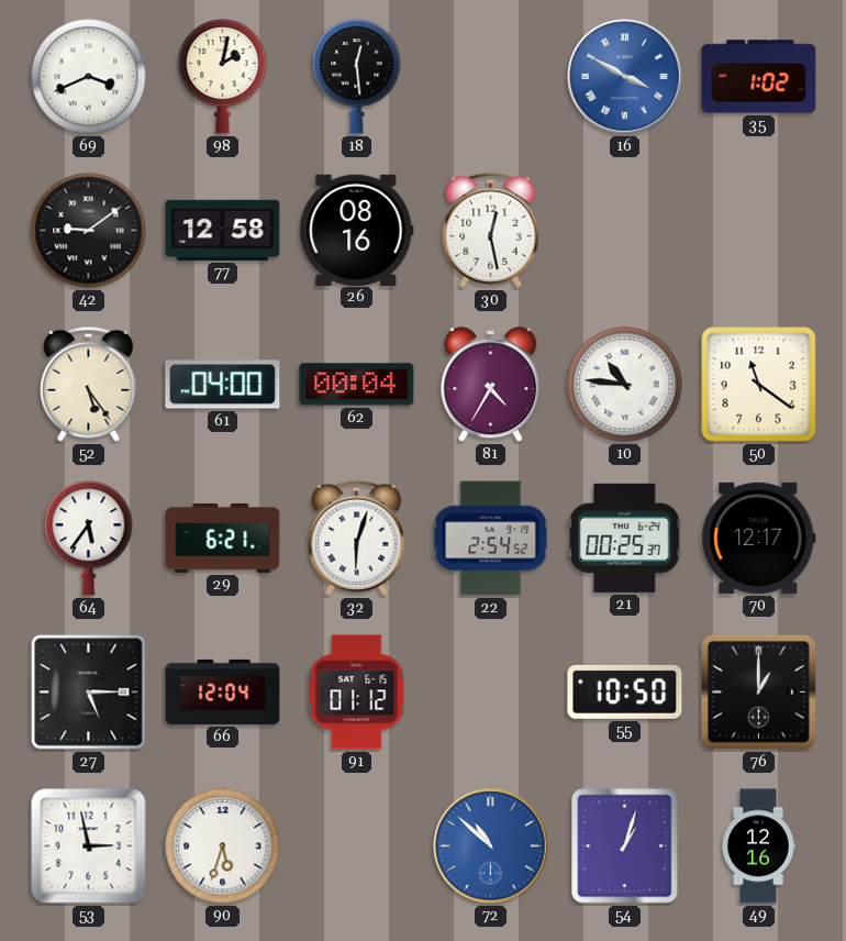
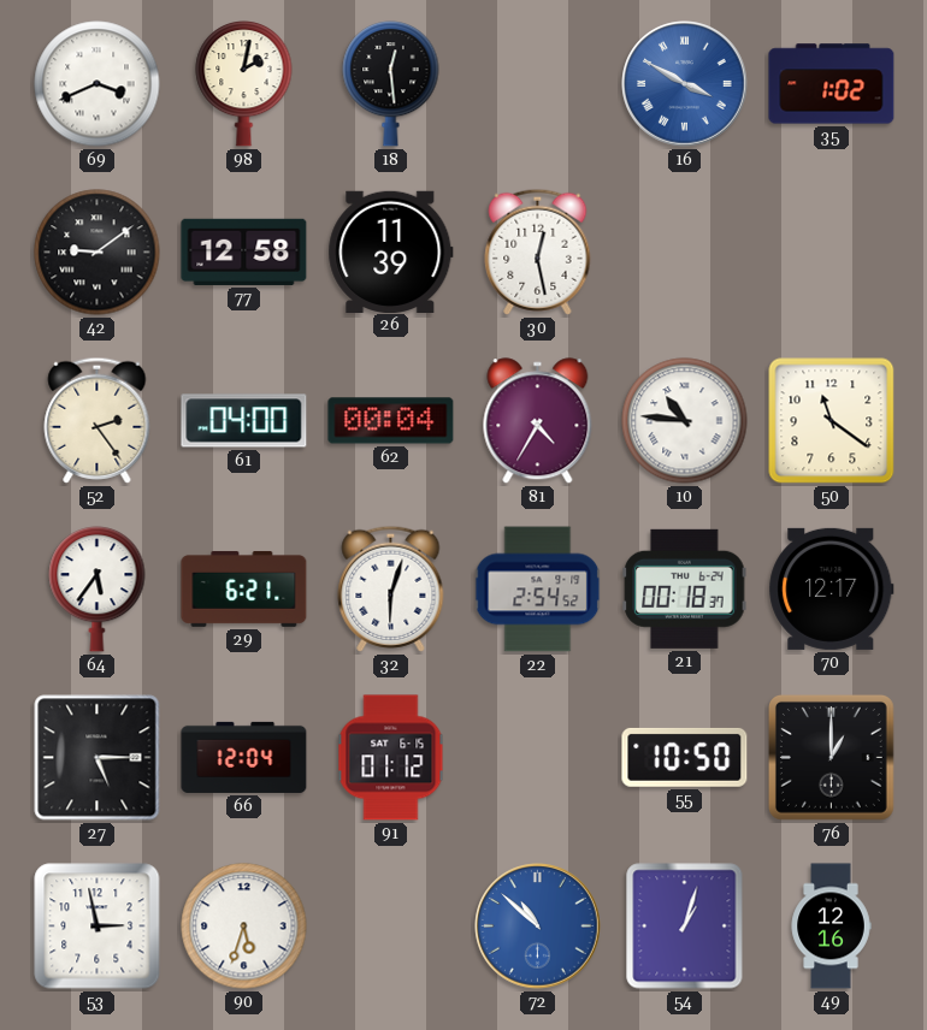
26: 08:16 -> 11:39
52: 5:24 -> 2:24
21: 00:25 -> 00:18
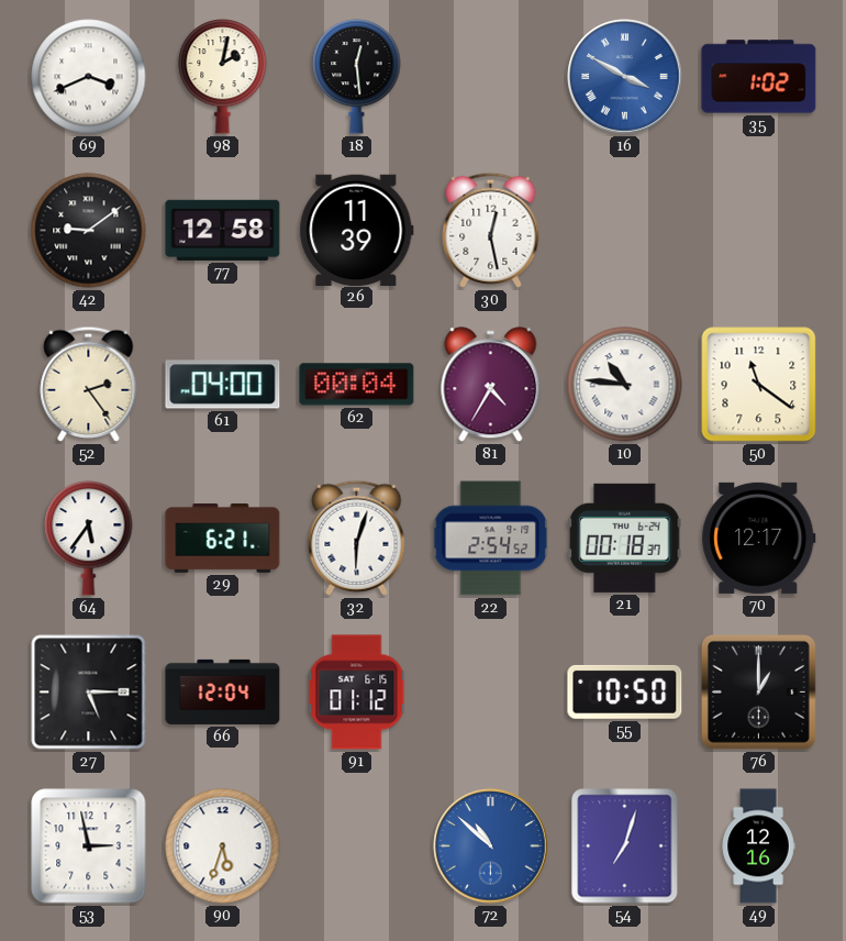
54: 1:03 -> 7:03
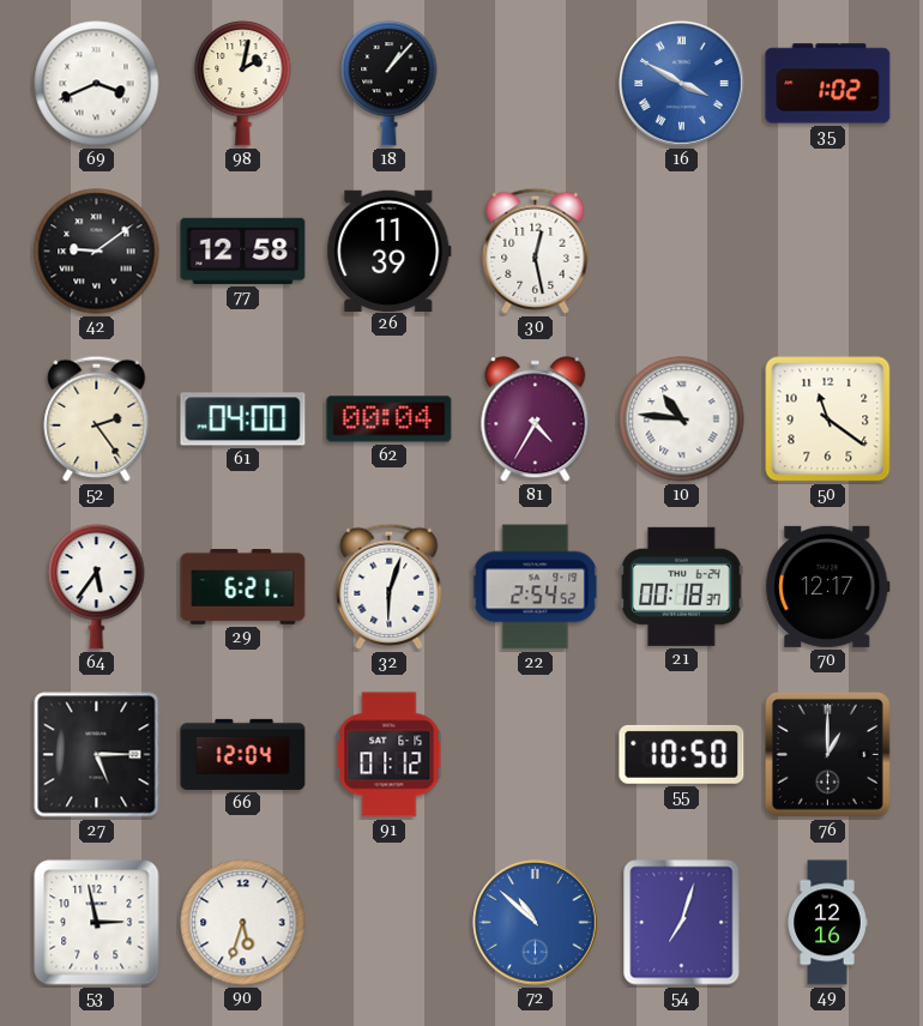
18: 12:29 -> 1:07
